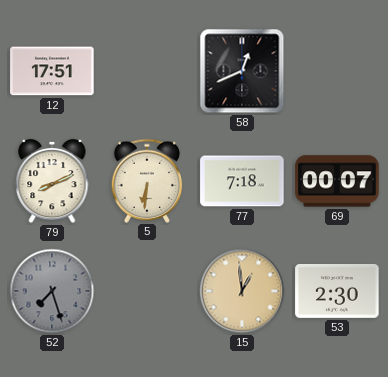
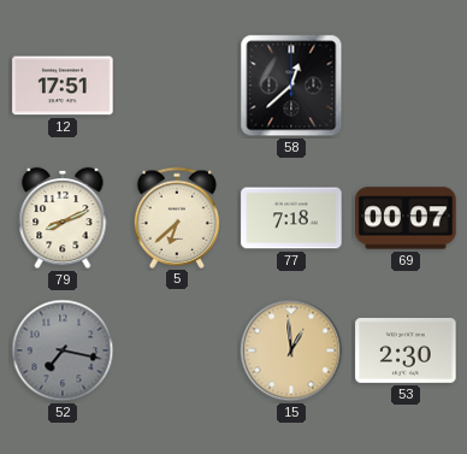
58: 12:41 -> 12:38
5: 6:31 -> 6:38
52: 7:27 -> 7:17
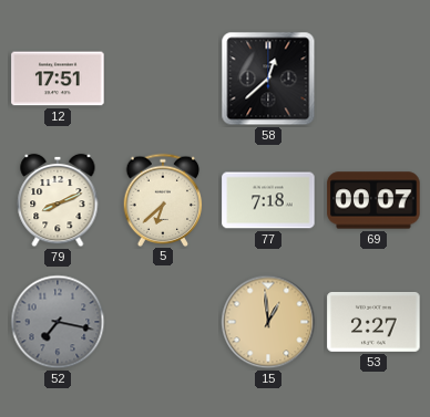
53: 2:30 -> 2:27
